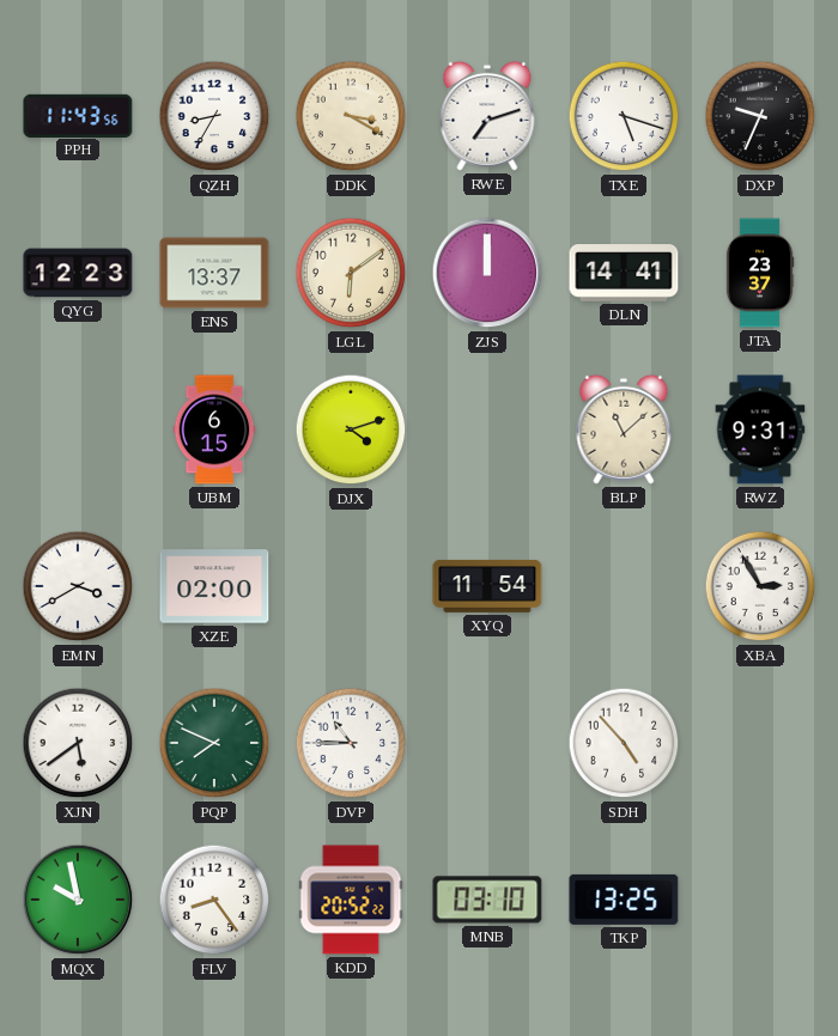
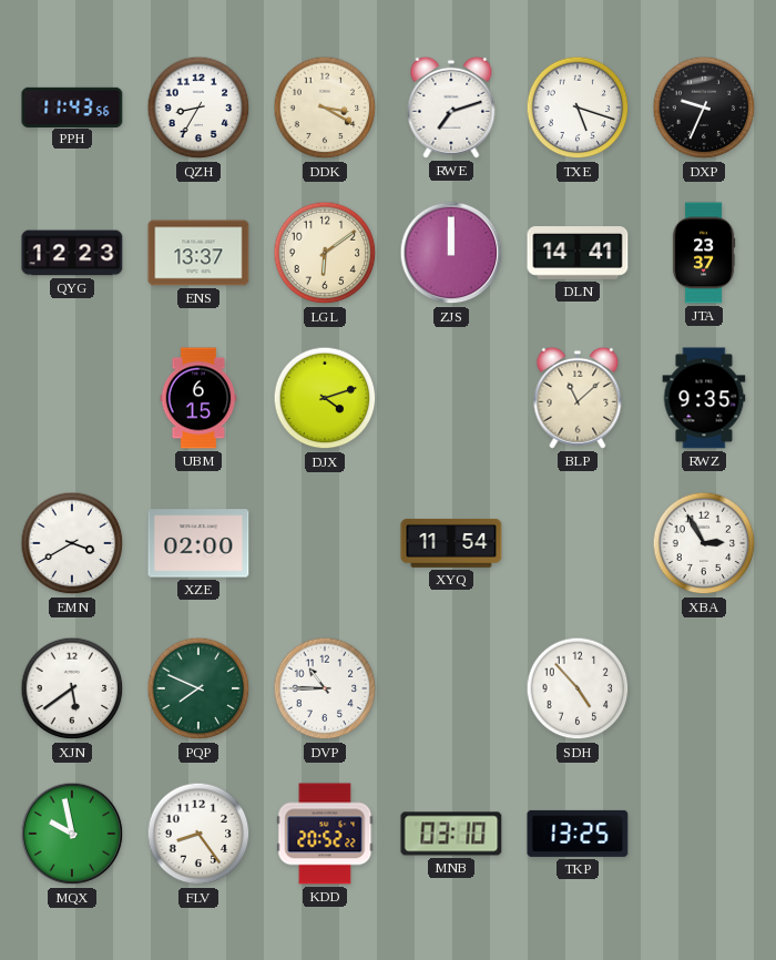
RWZ: 9:31 -> 9:35
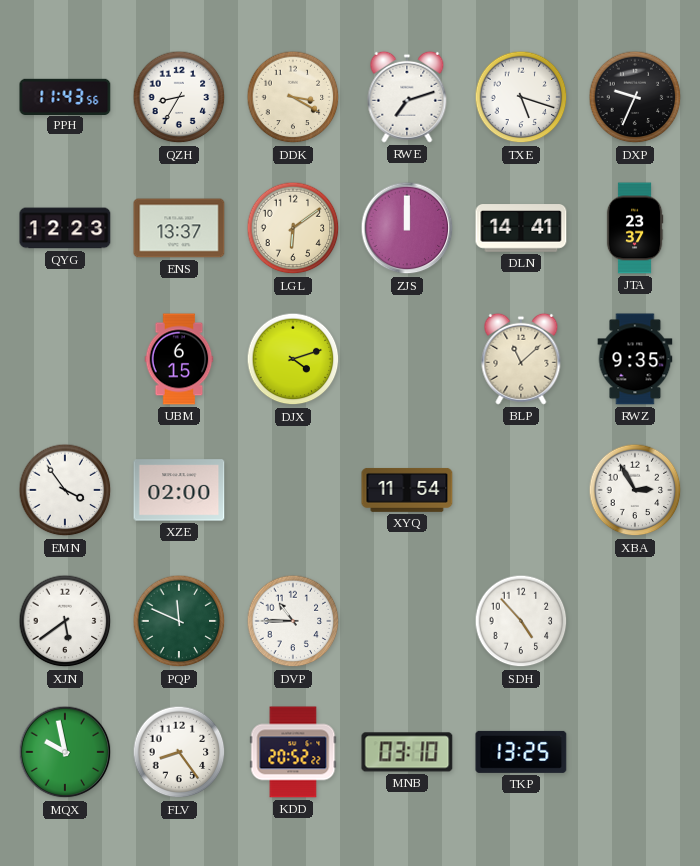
EMN: 3:40 -> 3:54
PQP: 7:49 -> 11:49
